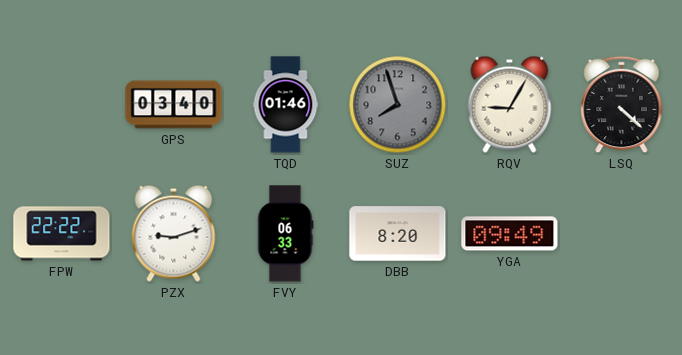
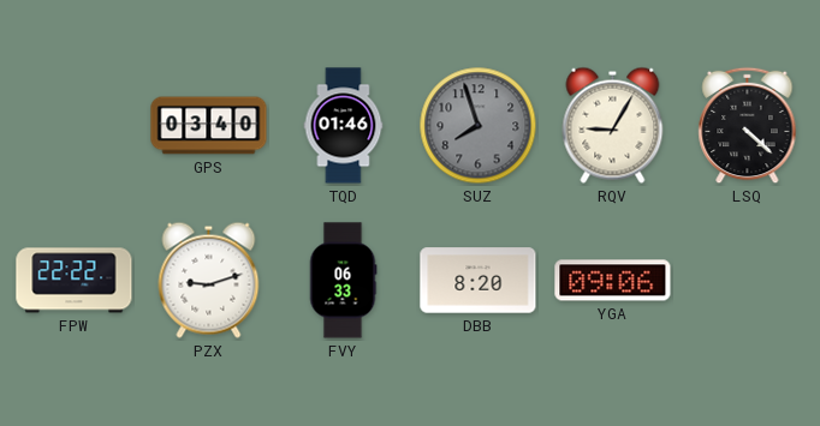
YGA: 09:49 -> 09:06
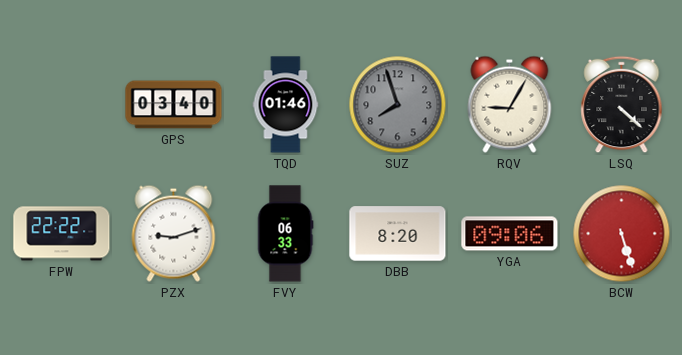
BCW: none -> 5:27
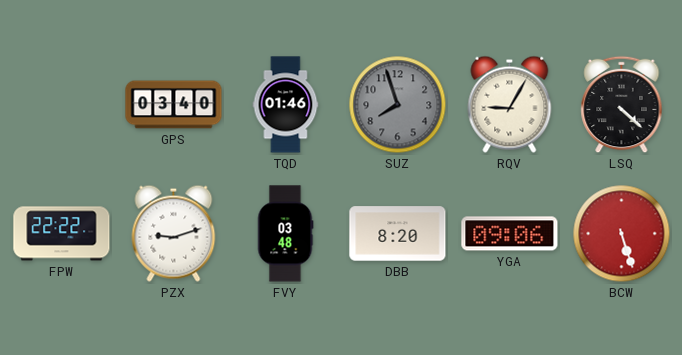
FVY: 06:33 -> 03:48
